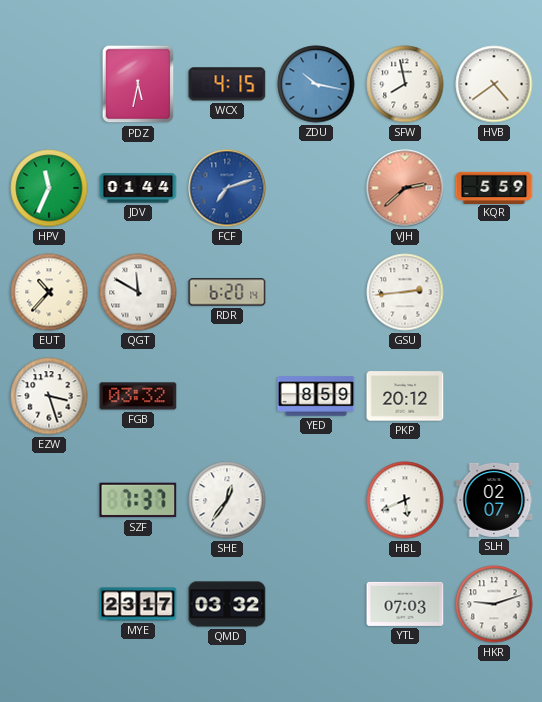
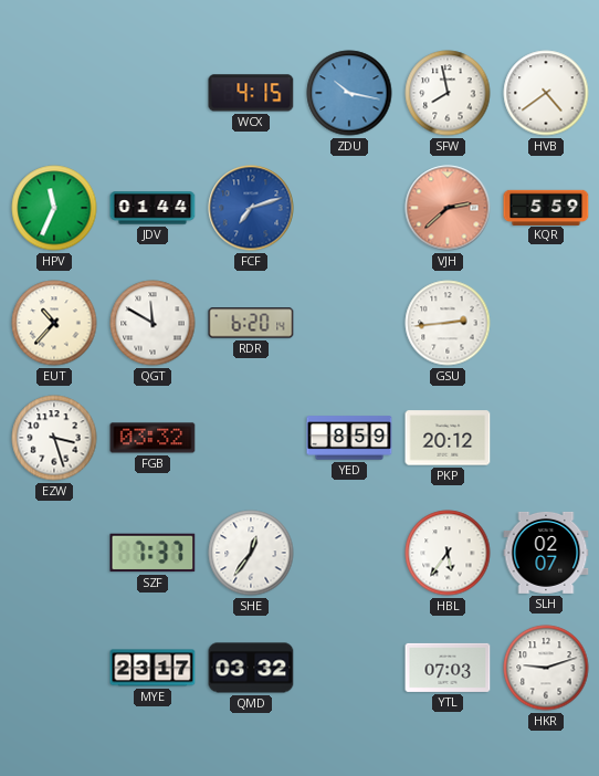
PDZ: 5:32 -> none
HBL: 5:41 -> 5:36
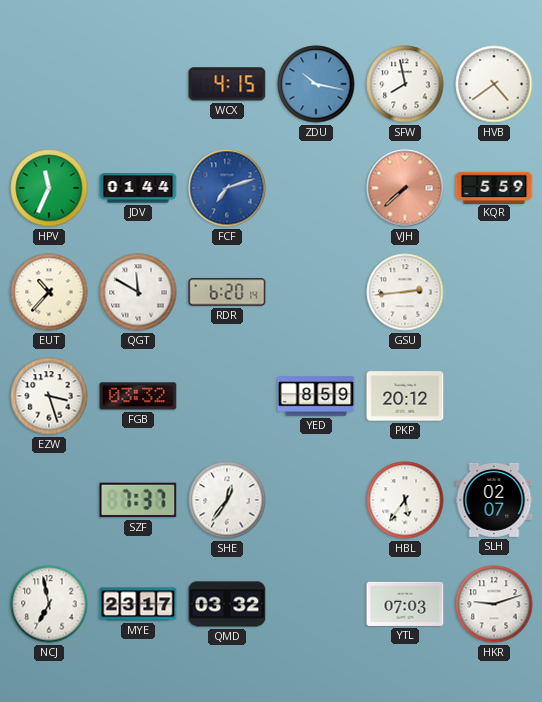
VJH: 2:38 -> 7:38
NCJ: none -> 6:58
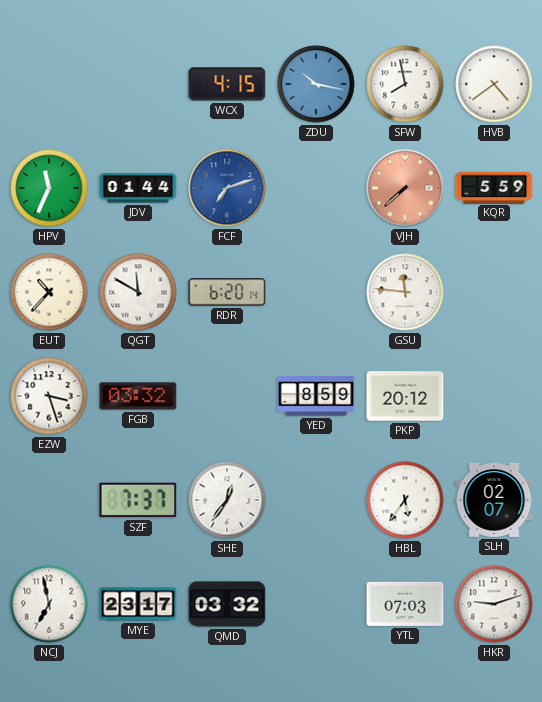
GSU: 2:44 -> 11:46
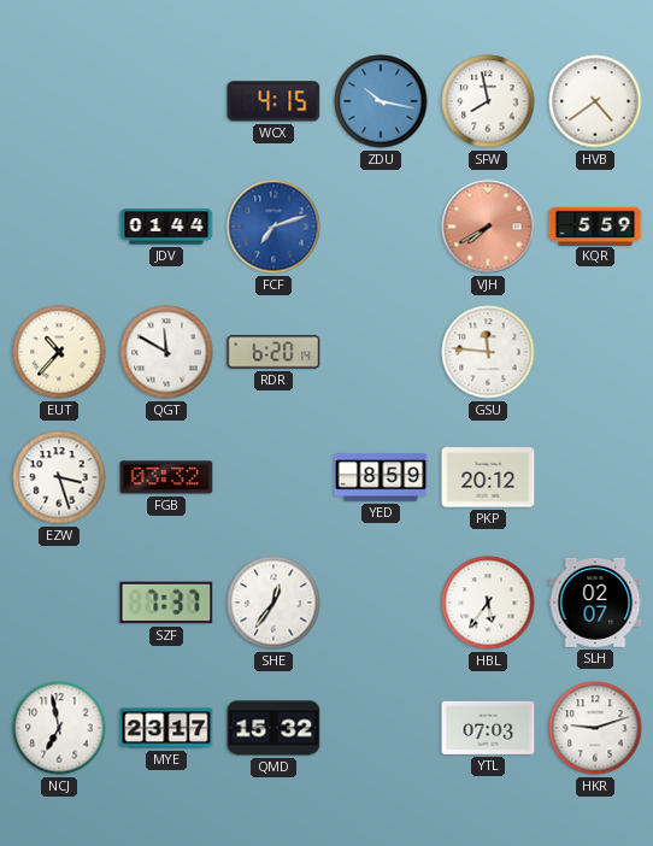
HPV: 11:34 -> none
VJH: 7:38 -> 7:40
QMD: 03:32 -> 15:32
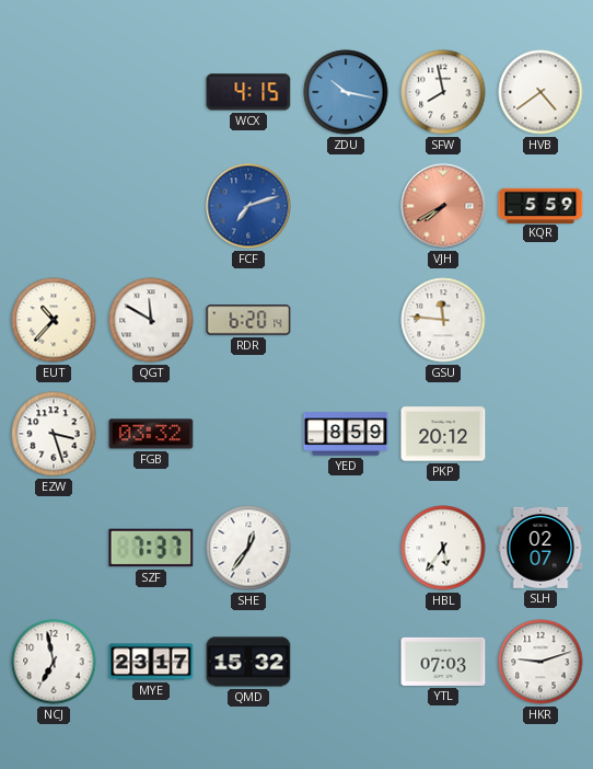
JDV: 01:44 -> none
